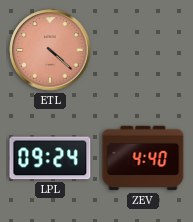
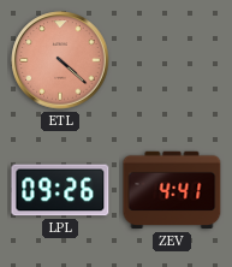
LPL: 09:24 -> 09:26
ZEV: 4:40 -> 4:41
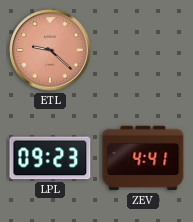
ETL: 4:22 -> 9:22
LPL: 09:26 -> 09:23
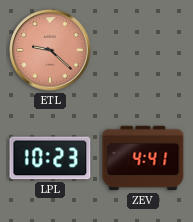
LPL: 09:23 -> 10:23
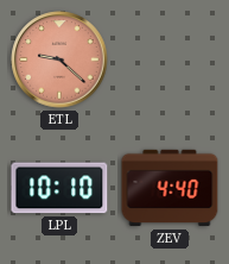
LPL: 10:23 -> 10:10
ZEV: 4:41 -> 4:40
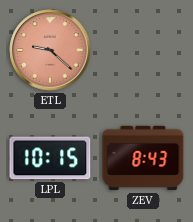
LPL: 10:10 -> 10:15
ZEV: 4:40 -> 8:43
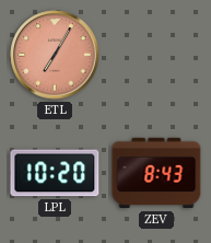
ETL: 9:22 -> 7:05
LPL: 10:15 -> 10:20
